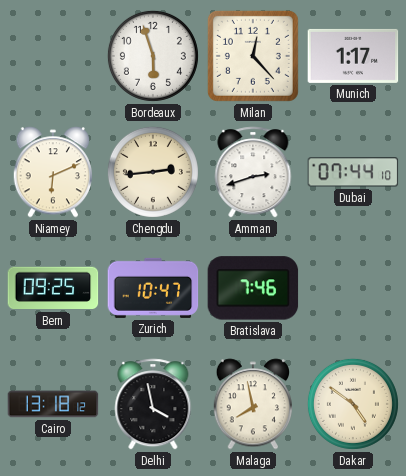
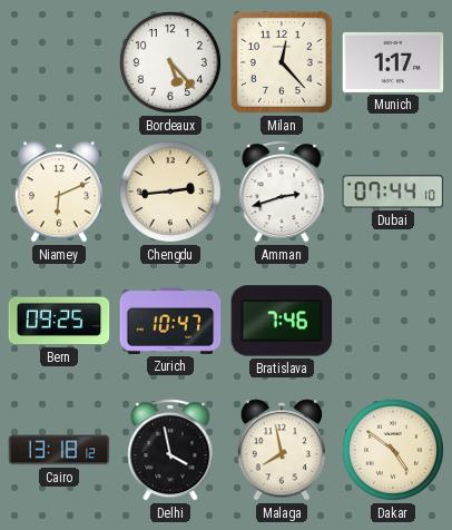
Bordeaux: 5:57 -> 5:23
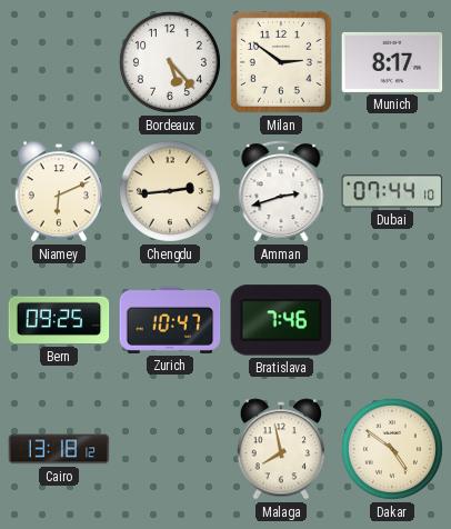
Milan: 12:23 -> 2:51
Munich: 1:17 -> 8:17
Delhi: 3:58 -> none
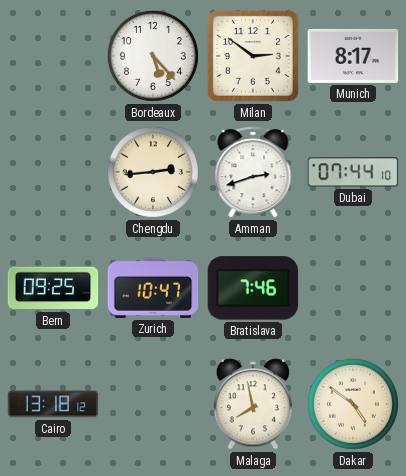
Niamey: 6:11 -> none
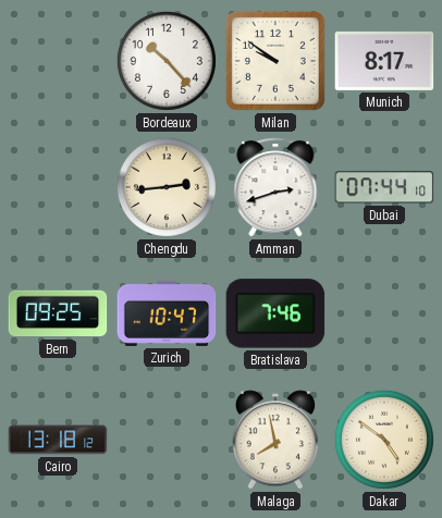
Bordeaux: 5:23 -> 10:23
Milan: 2:51 -> 9:51
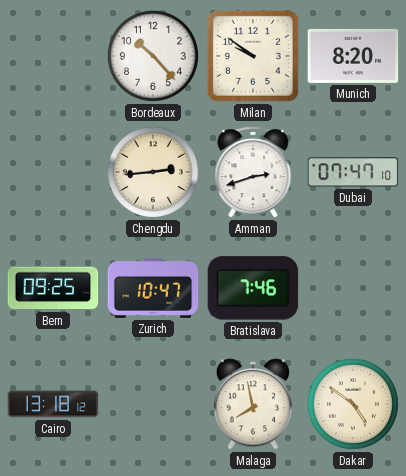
Munich: 8:17 -> 8:20
Dubai: 07:44 -> 07:47
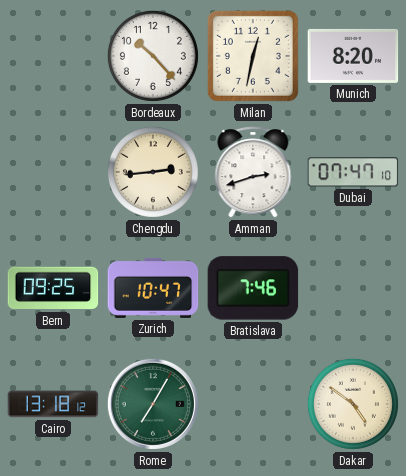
Milan: 9:51 -> 12:32
Rome: none -> 7:05
Malaga: 7:58 -> none
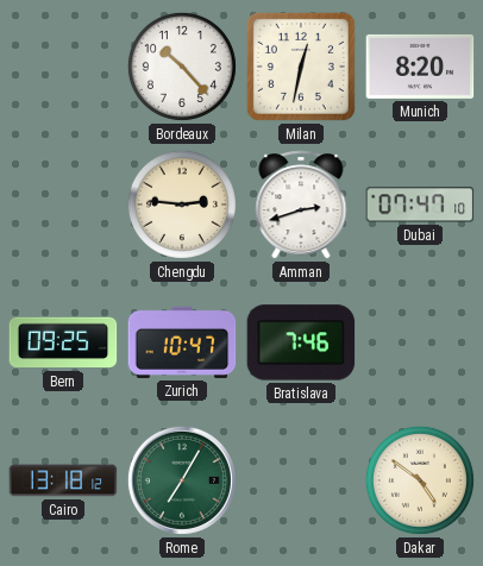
Chengdu: 2:44 -> 2:46
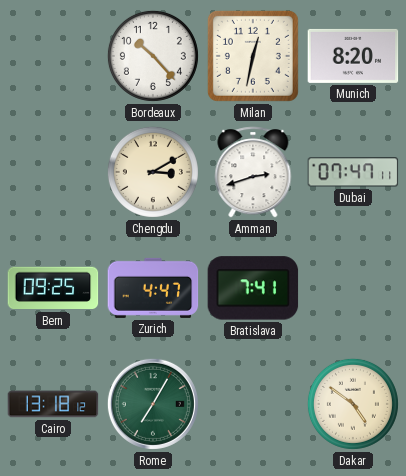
Chengdu: 2:46 -> 3:10
Dubai: 07:47:10 -> 07:47:11
Zurich: 10:47 -> 4:47
Bratislava: 7:46 -> 7:41
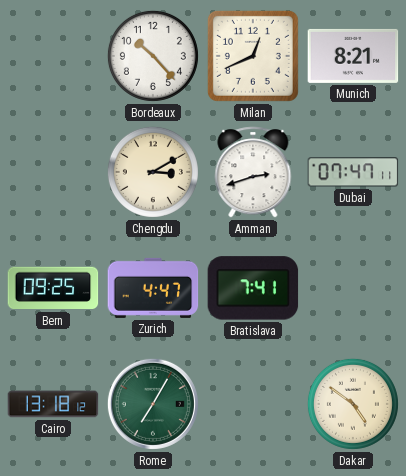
Milan: 12:32 -> 12:41
Munich: 8:20 -> 8:21
